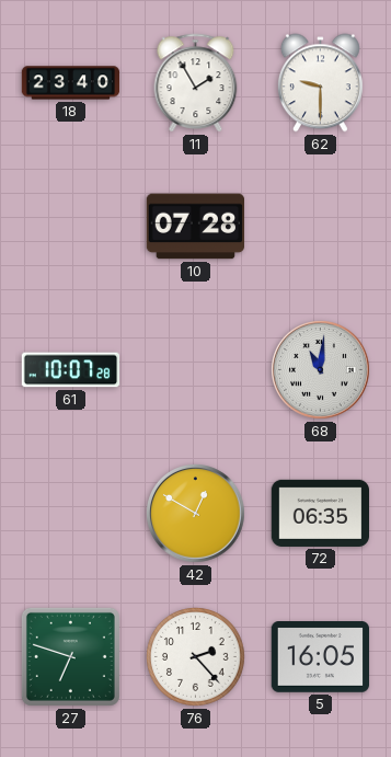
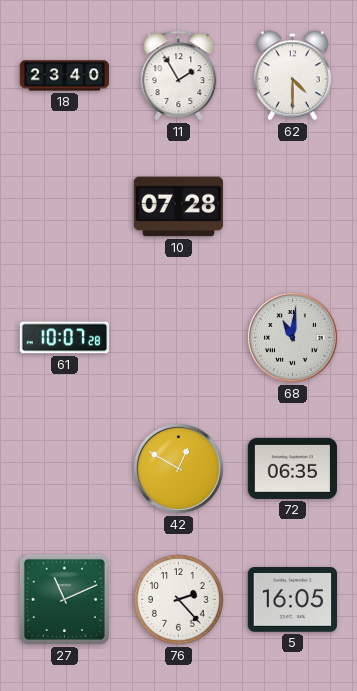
62: 9:30 -> 4:30
27: 6:48 -> 11:11
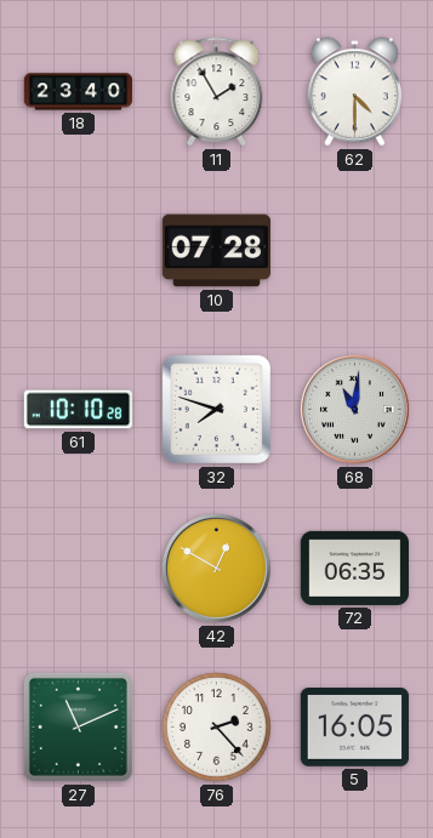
61: 10:07 -> 10:10
32: none -> 7:48
